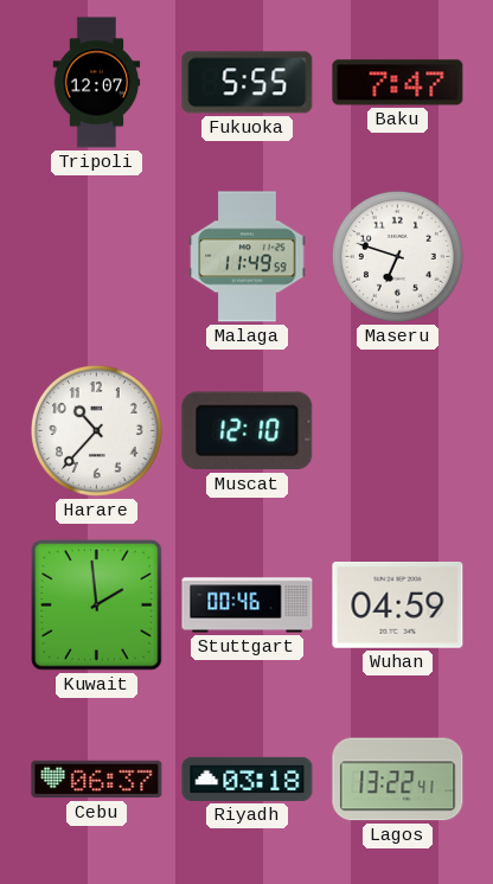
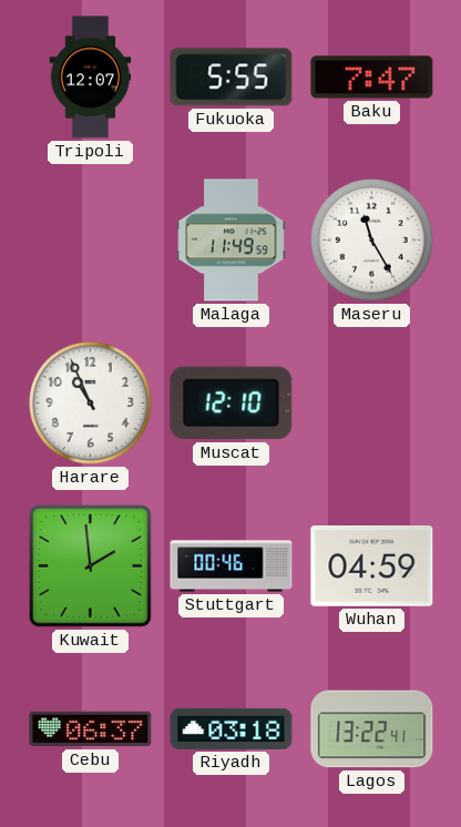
Maseru: 6:48 -> 11:25
Harare: 10:37 -> 10:56
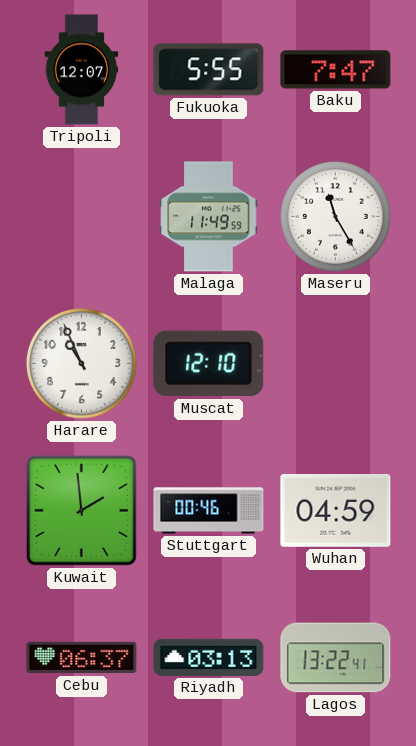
Riyadh: 03:18 -> 03:13
